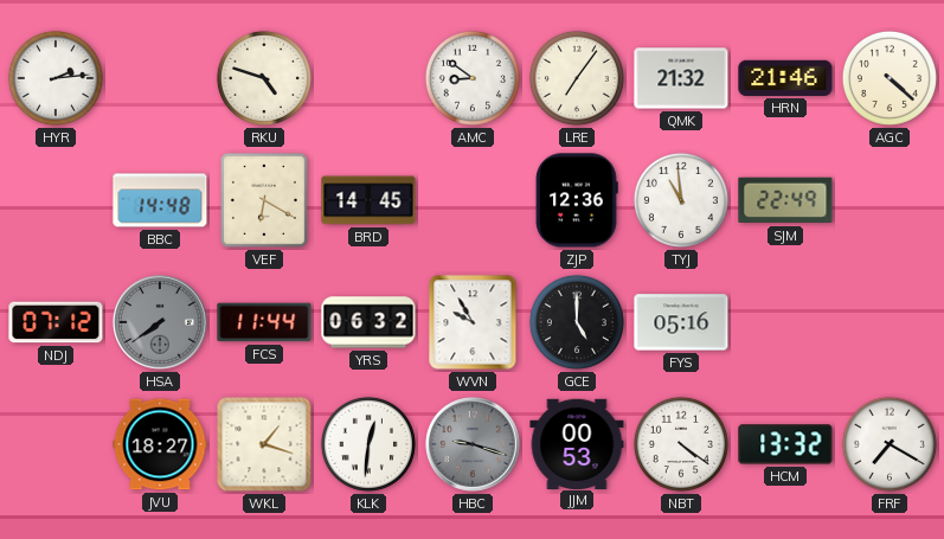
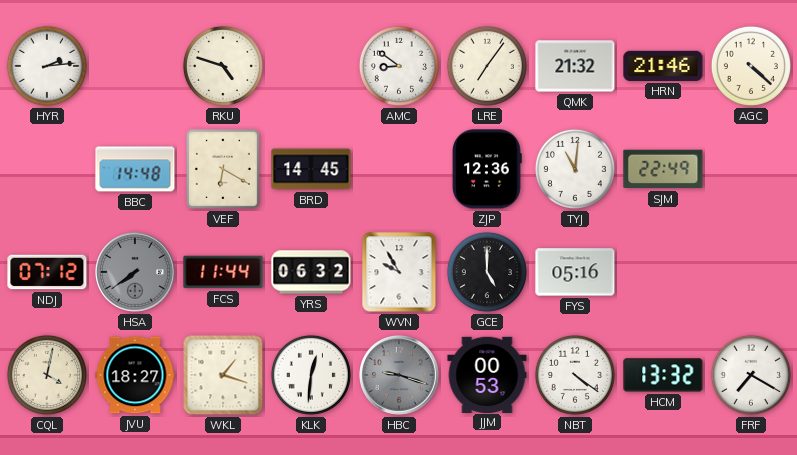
TYJ: 10:59 -> 11:01
CQL: none -> 4:02
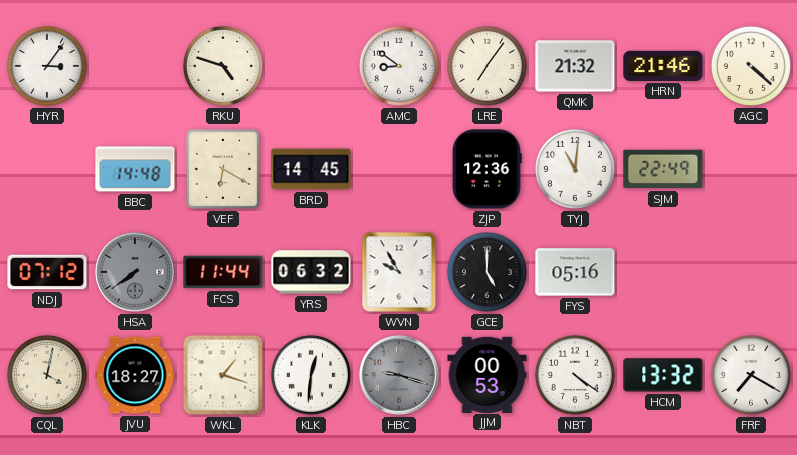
HYR: 2:14 -> 3:06
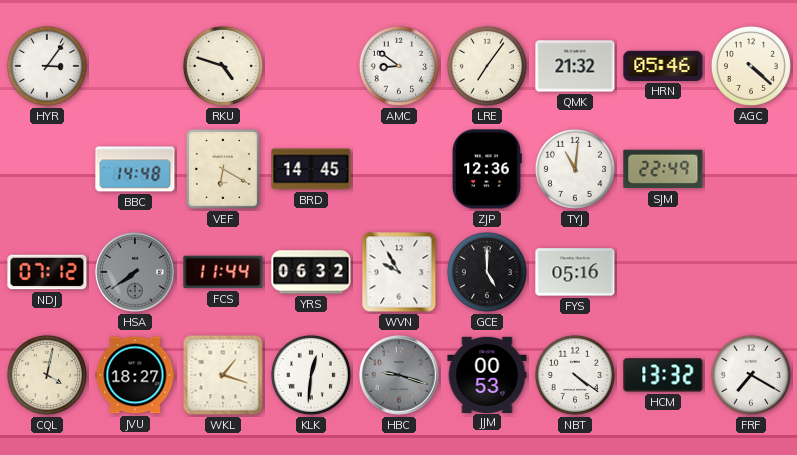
HRN: 21:46 -> 05:46
